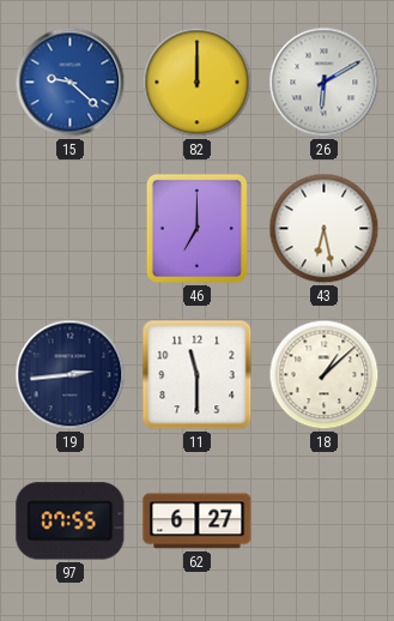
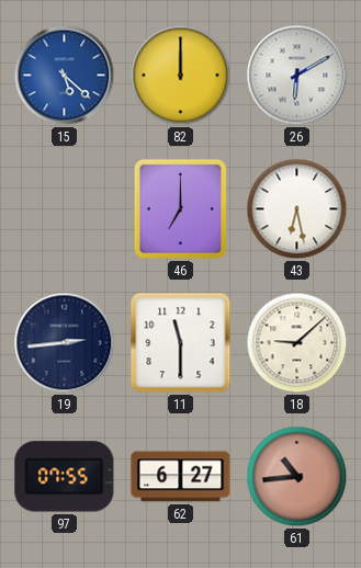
15: 9:22 -> 5:22
18: 1:08 -> 9:08
61: none -> 10:44
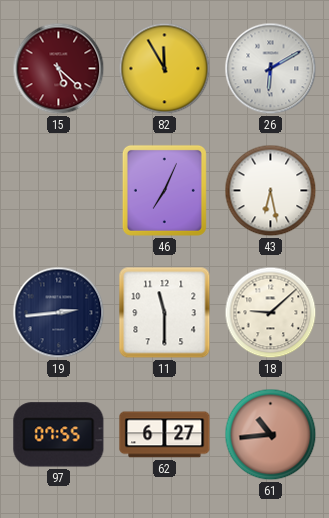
15 dial: blue -> burgundy
82: 12:00 -> 11:55
46: 7:00 -> 7:04
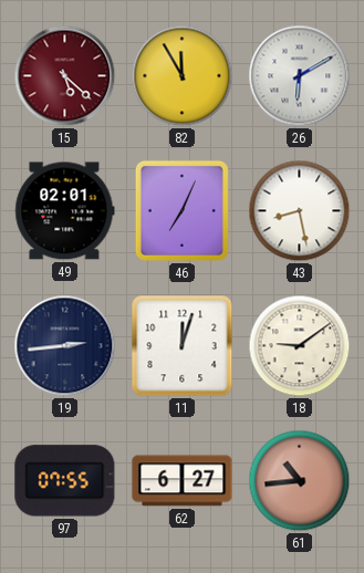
49: none -> 02:01
43: 6:28 -> 8:28
11: 11:30 -> 12:03
18: 9:08 -> 9:09
